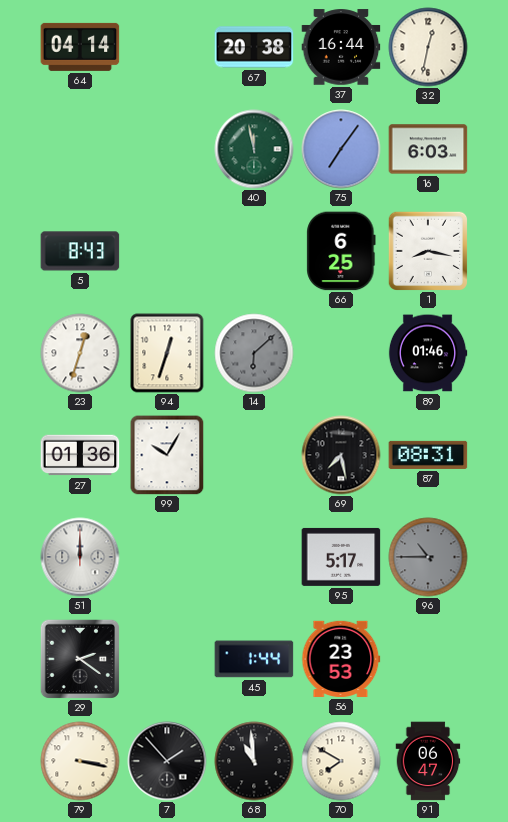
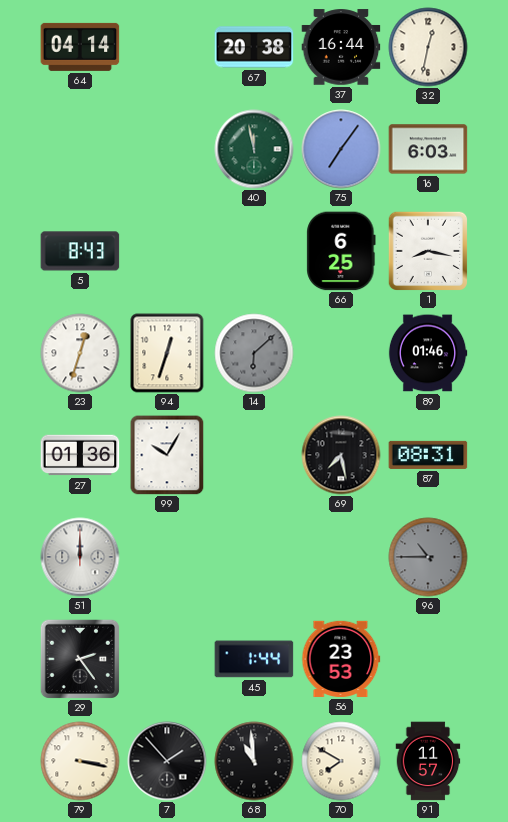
95: 5:17 -> none
29: 2:21 -> 2:24
91: 06:47 -> 11:57
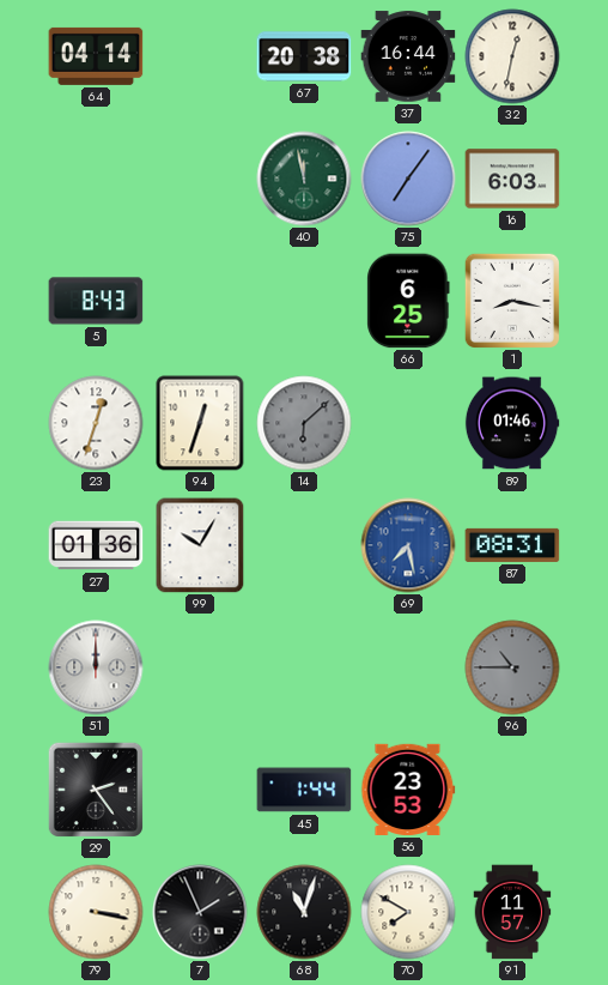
69 dial: black -> blue
7: 1:53 -> 1:56
68: 10:59 -> 11:03
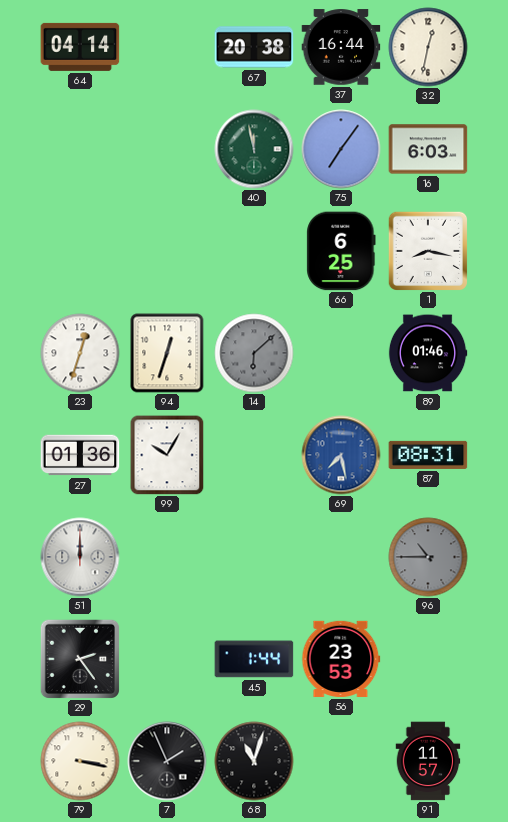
5: 8:43 -> none
70: 7:50 -> none
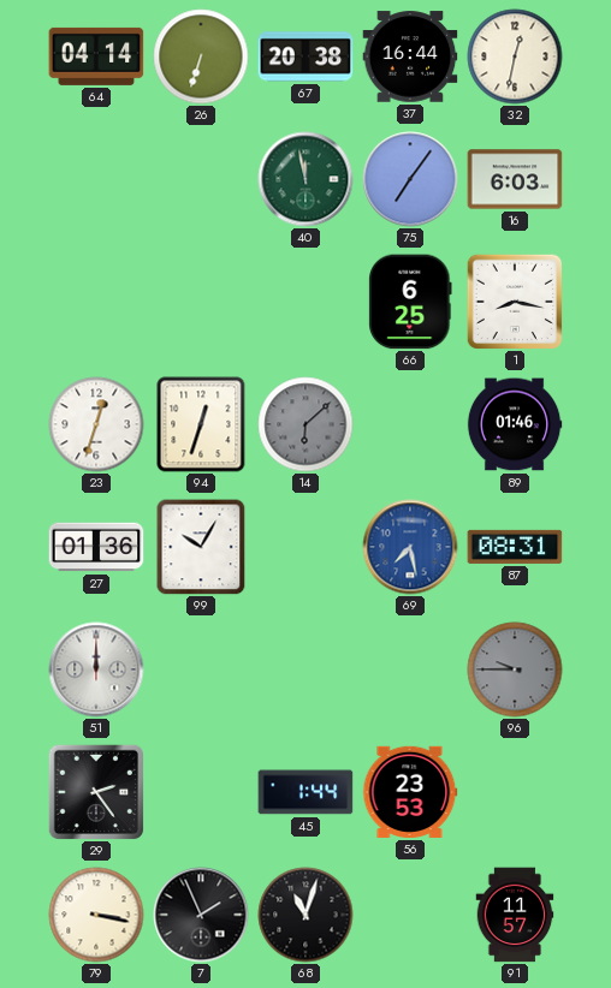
26: none -> 6:33
96: 10:45 -> 9:45
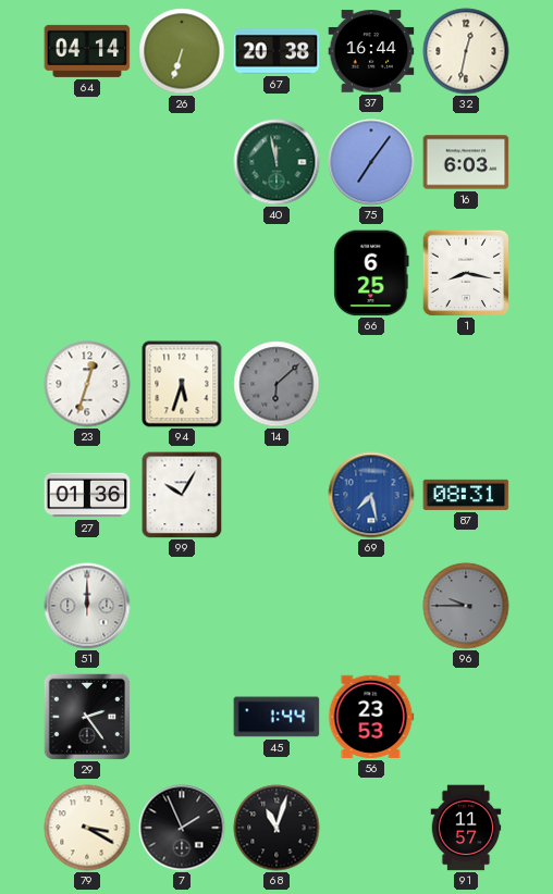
94: 12:33 -> 5:33
89: 01:46 -> none
79: 3:17 -> 3:20
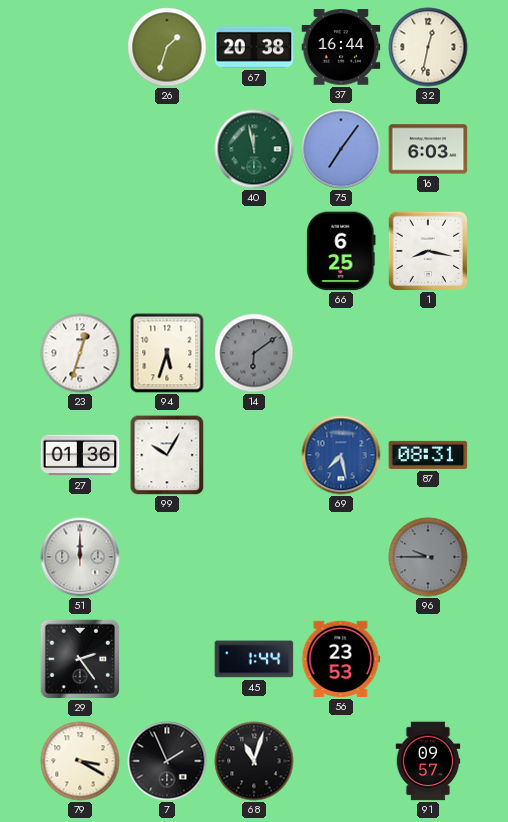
64: 04:14 -> none
26: 6:33 -> 1:33
14: 6:08 -> 6:09
91: 11:57 -> 09:57
